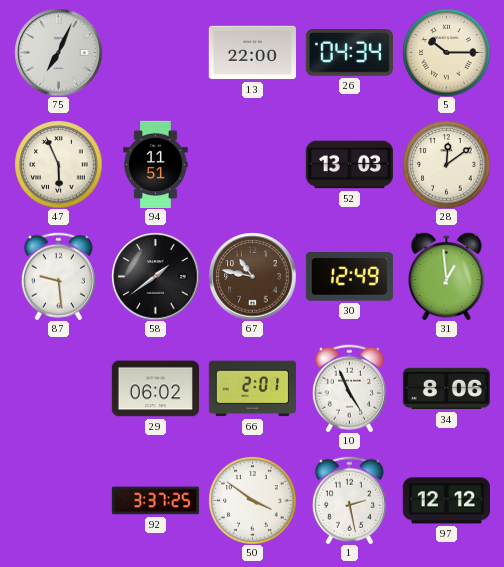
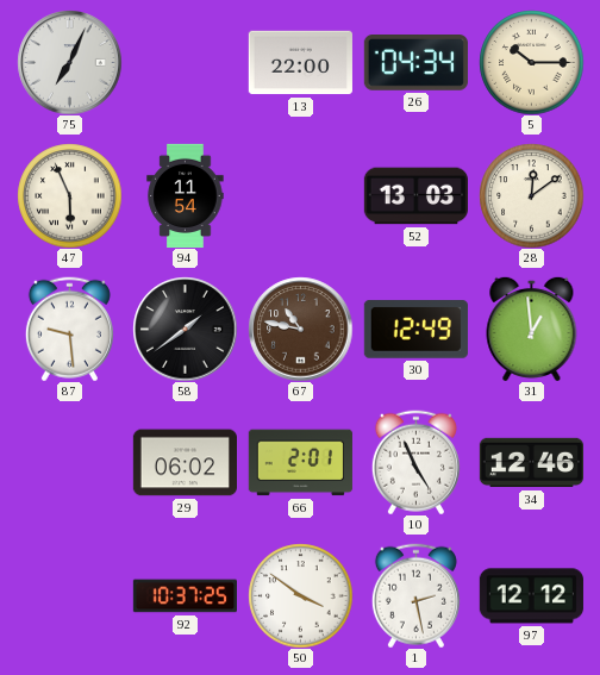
94: 11:51 -> 11:54
34: 8:06 -> 12:46
92: 3:37 -> 10:37
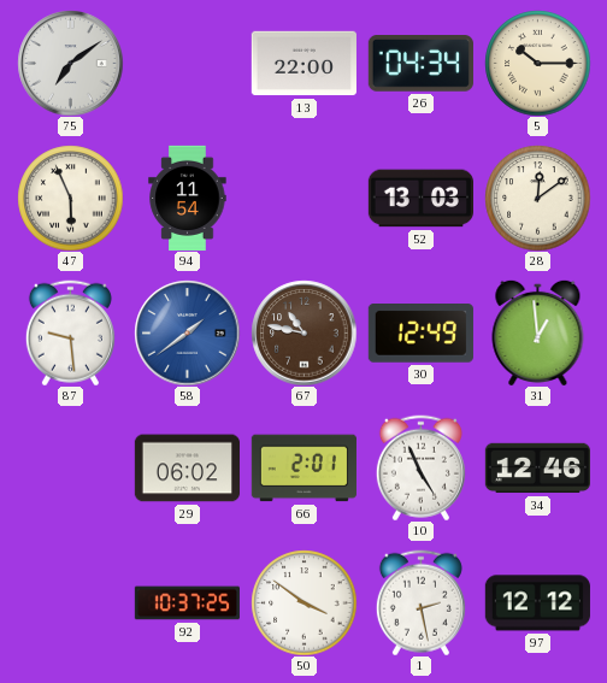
75: 7:04 -> 7:09
58 dial: black -> blue
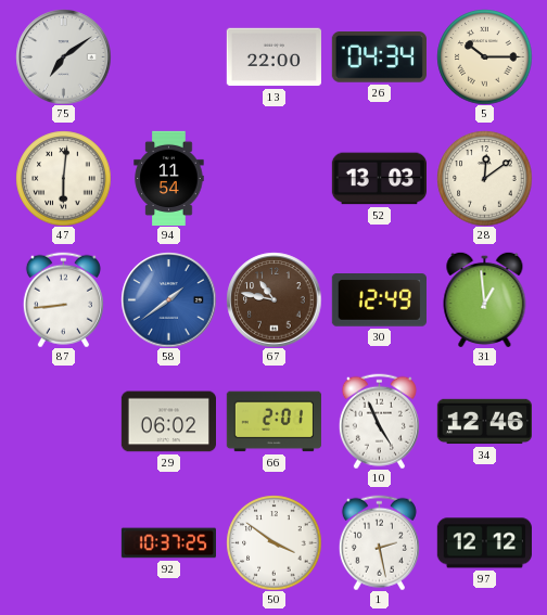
47: 5:56 -> 6:01
87: 9:29 -> 8:44
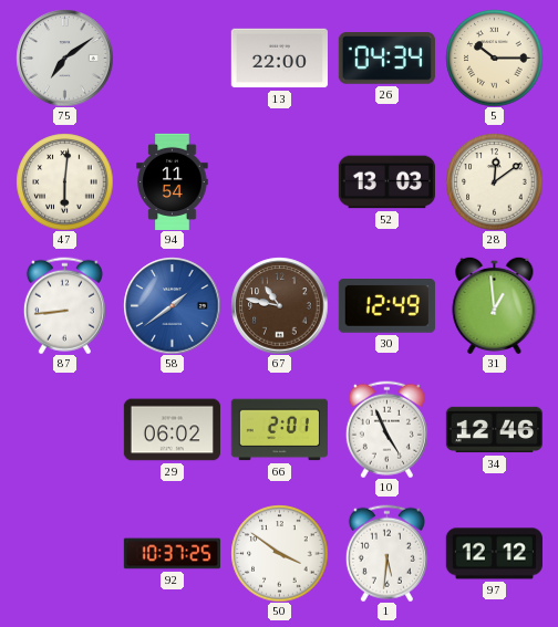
1: 2:28 -> 5:31
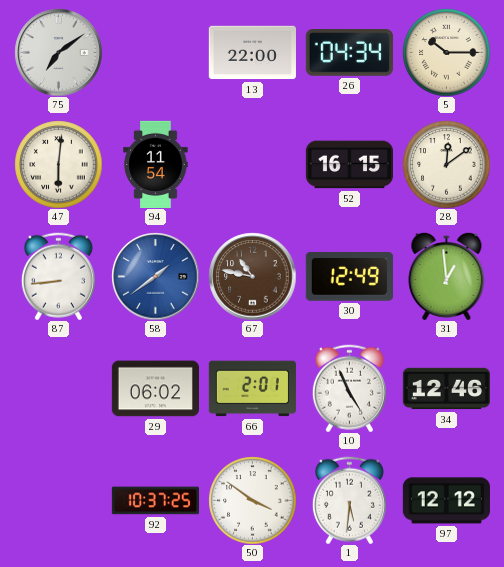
52: 13:03 -> 16:15
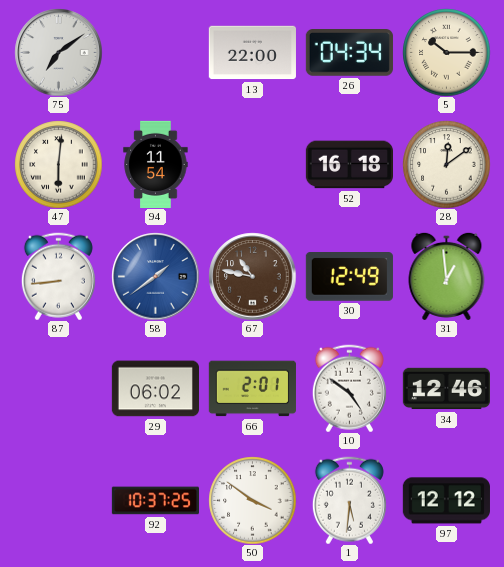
52: 16:15 -> 16:18
10: 4:56 -> 4:51
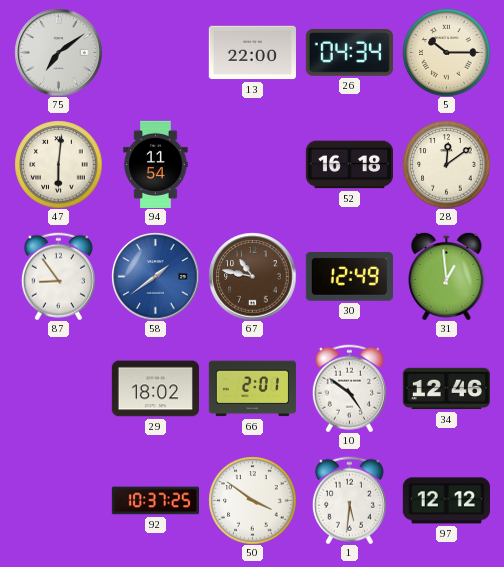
87: 8:44 -> 8:54
29: 06:02 -> 18:02
